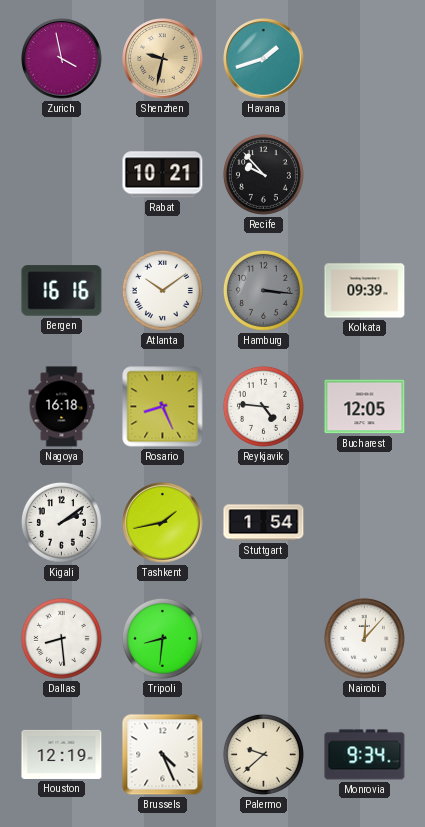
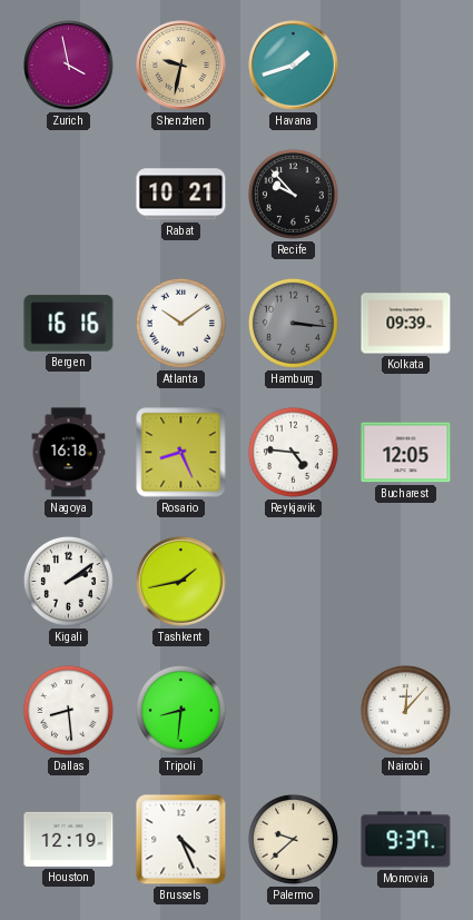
Stuttgart: 1:54 -> none
Monrovia: 9:34 -> 9:37
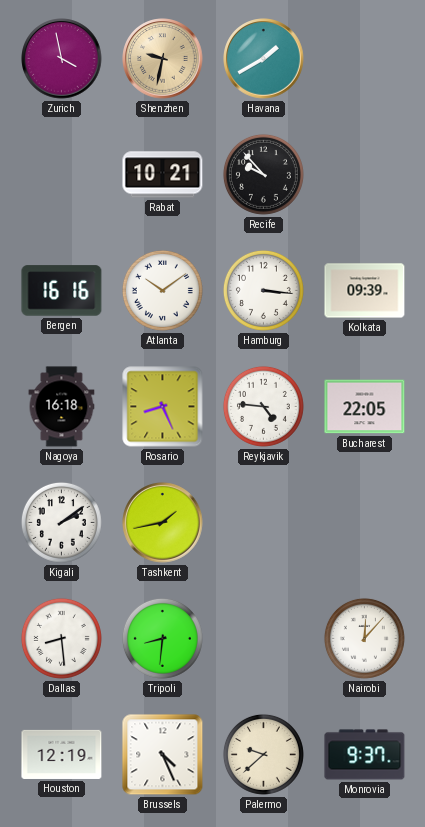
Havana: 1:42 -> 1:40
Hamburg dial: grey -> white
Bucharest: 12:05 -> 22:05
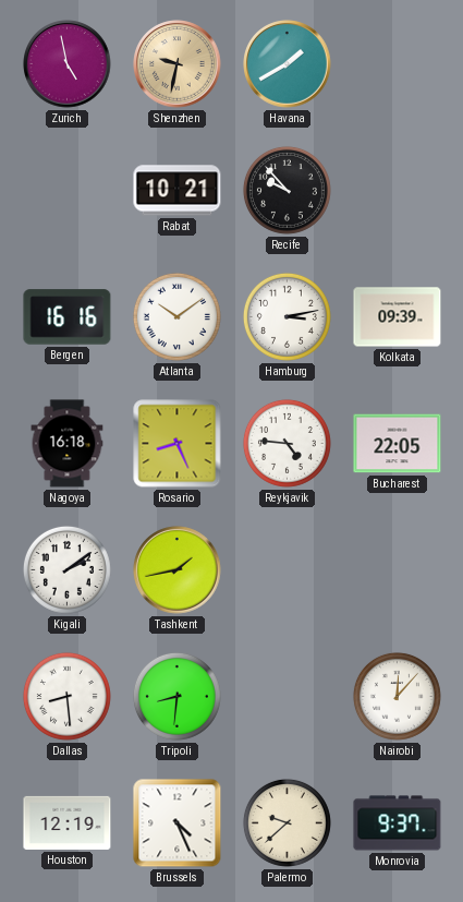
Zurich: 3:58 -> 4:58
Hamburg: 3:16 -> 3:13
